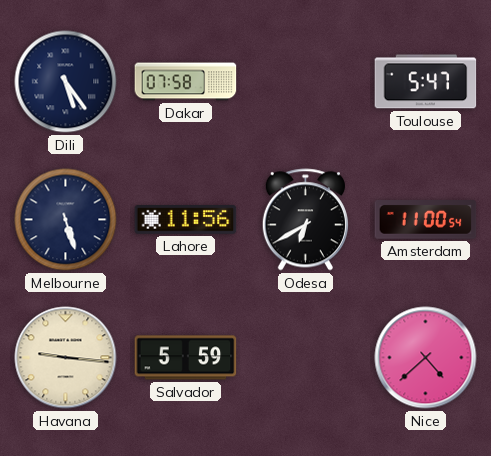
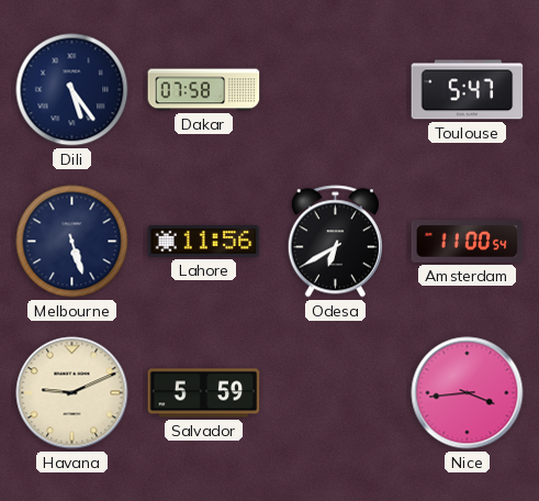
Havana: 9:16 -> 9:11
Nice: 4:38 -> 3:44
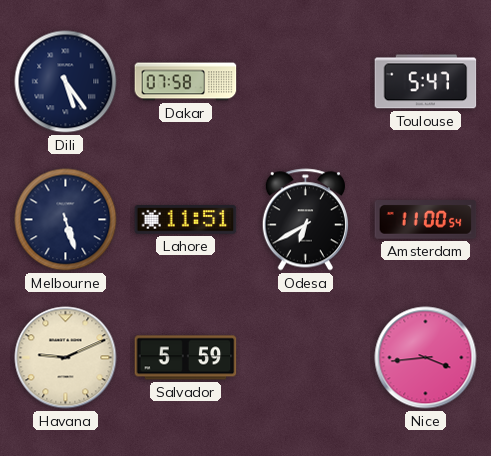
Lahore: 11:56 -> 11:51
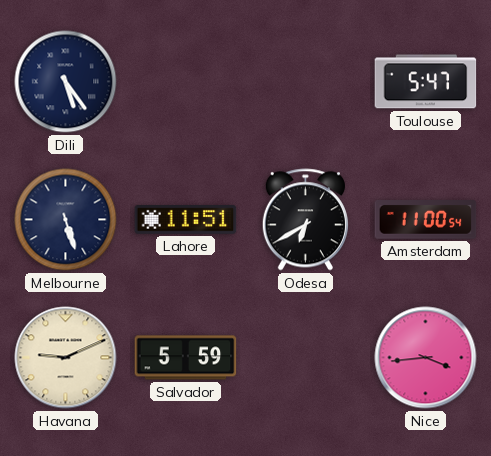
Dakar: 07:58 -> none
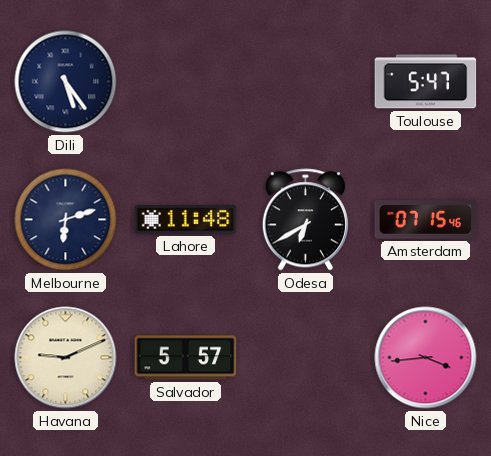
Melbourne: 5:27 -> 6:12
Lahore: 11:51 -> 11:48
Amsterdam: 11:00 -> 07:15
Salvador: 5:59 -> 5:57
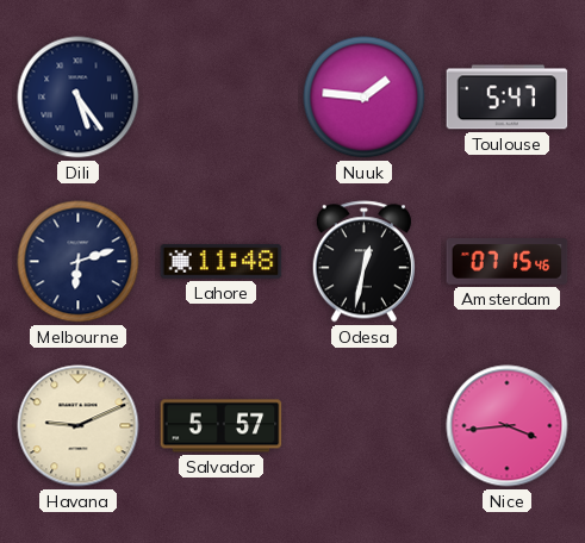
Nuuk: none -> 1:46
Odesa: 6:40 -> 12:32
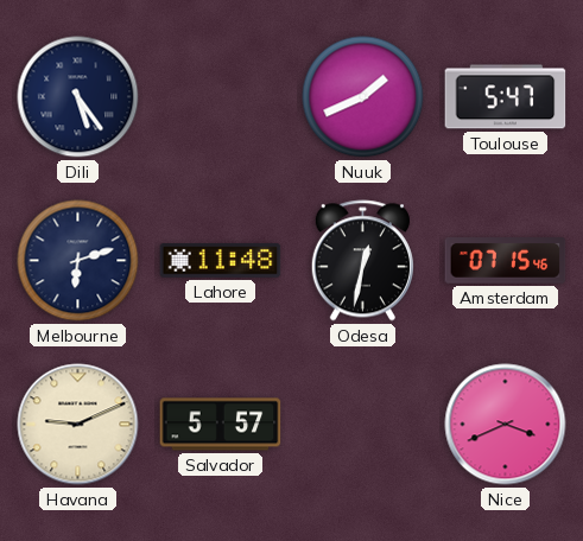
Nuuk: 1:46 -> 1:41
Nice: 3:44 -> 3:41
